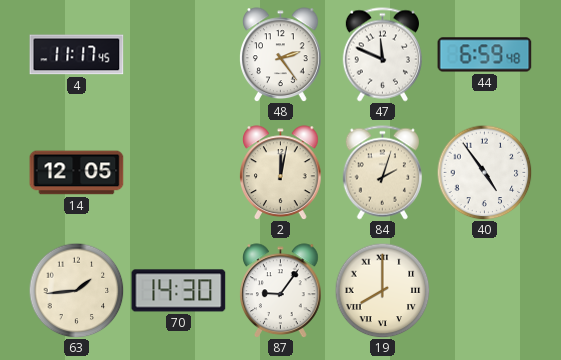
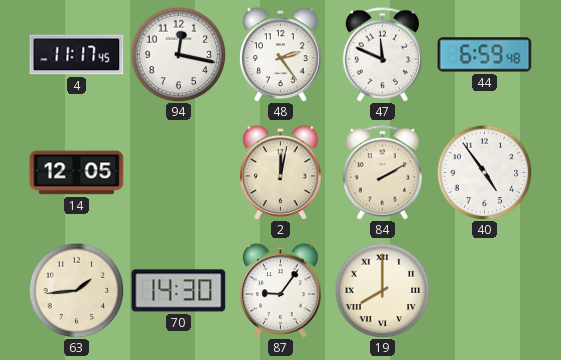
94: none -> 12:17
84: 2:03 -> 2:10
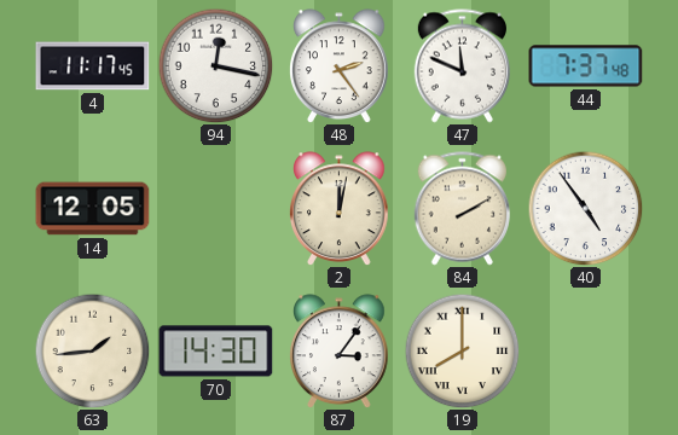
44: 6:59 -> 7:37
87: 9:06 -> 3:06
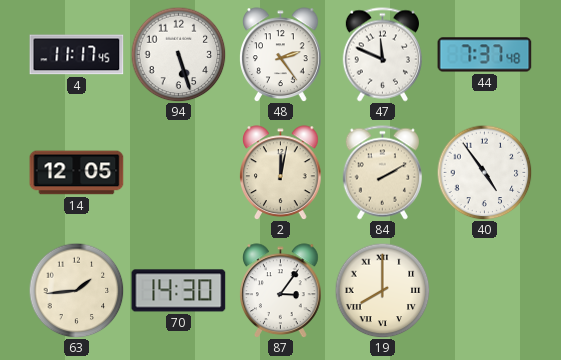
94: 12:17 -> 5:27
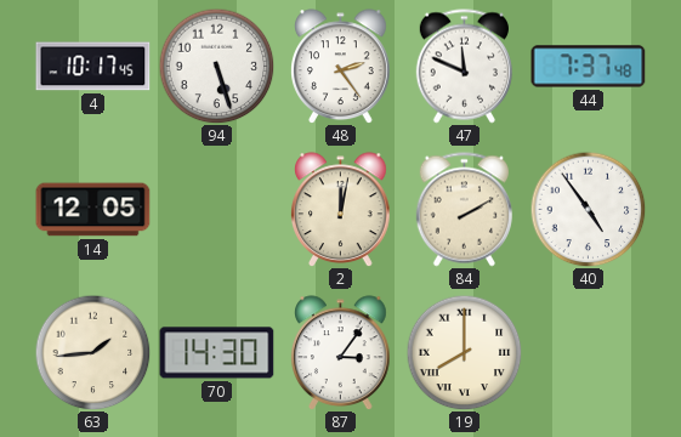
4: 11:17 -> 10:17
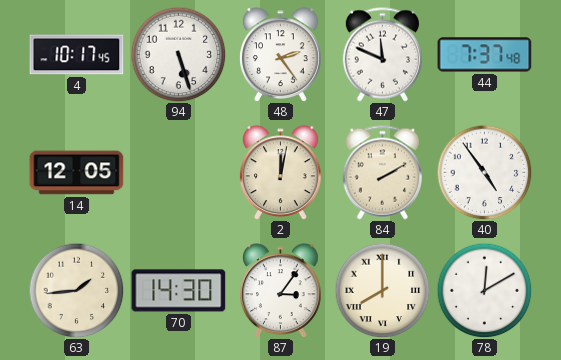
78: none -> 12:10
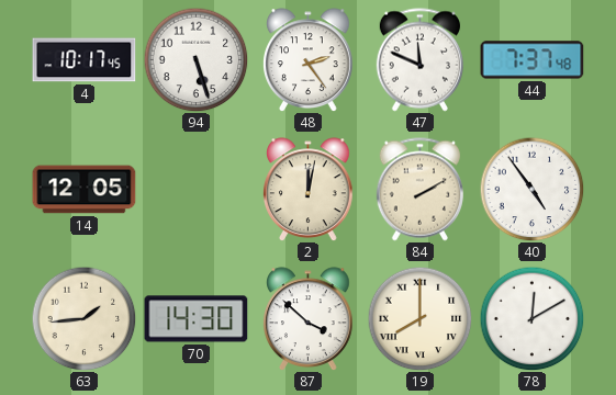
87: 3:06 -> 3:52
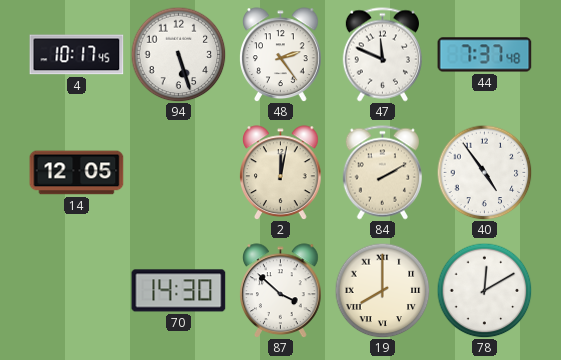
63: 1:44 -> none
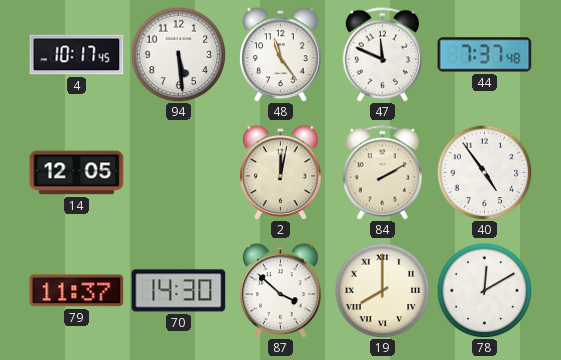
94: 5:27 -> 5:29
48: 2:24 -> 11:24
79: none -> 11:37
